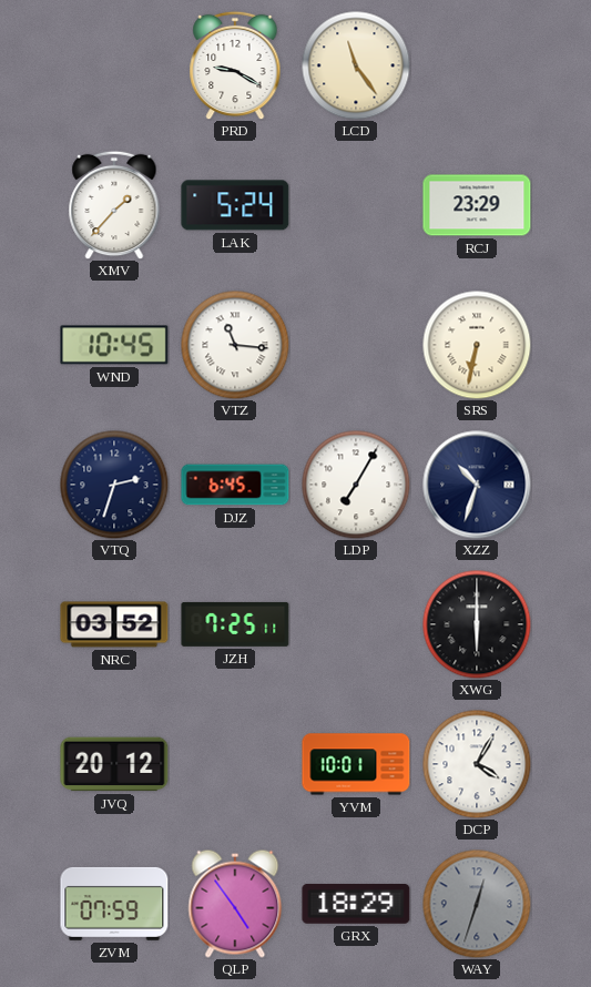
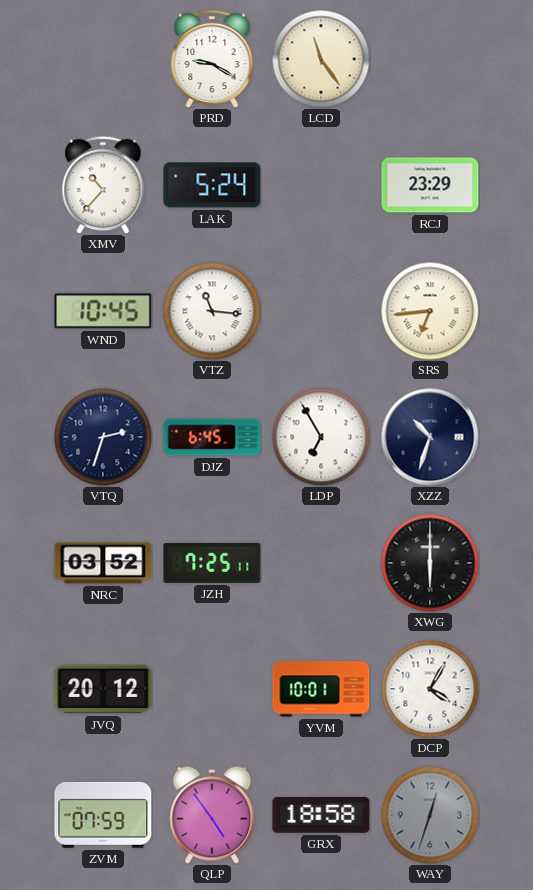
XMV: 1:37 -> 10:37
SRS: 6:32 -> 6:44
LDP: 7:05 -> 6:55
GRX: 18:29 -> 18:58
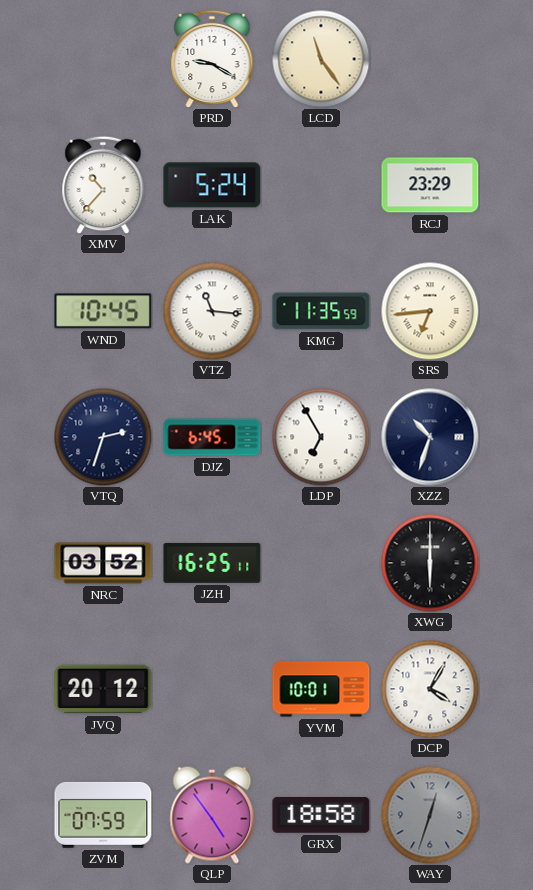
KMG: none -> 11:35
JZH: 7:25 -> 16:25
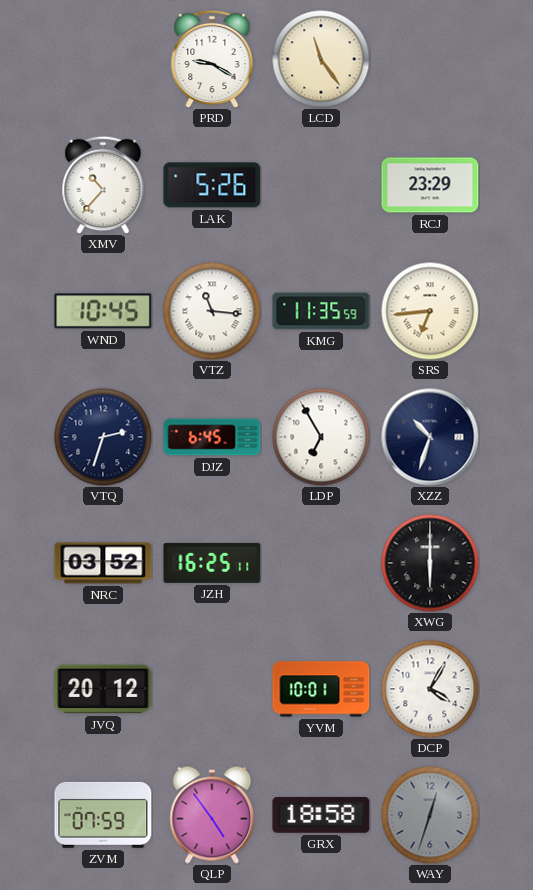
LAK: 5:24 -> 5:26
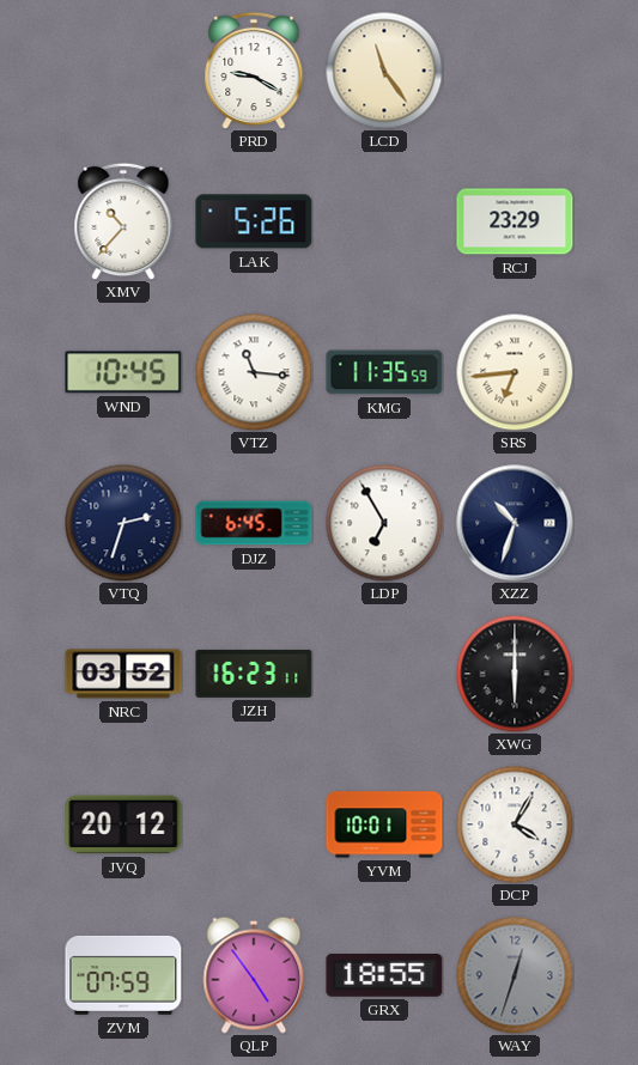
JZH: 16:25 -> 16:23
GRX: 18:58 -> 18:55
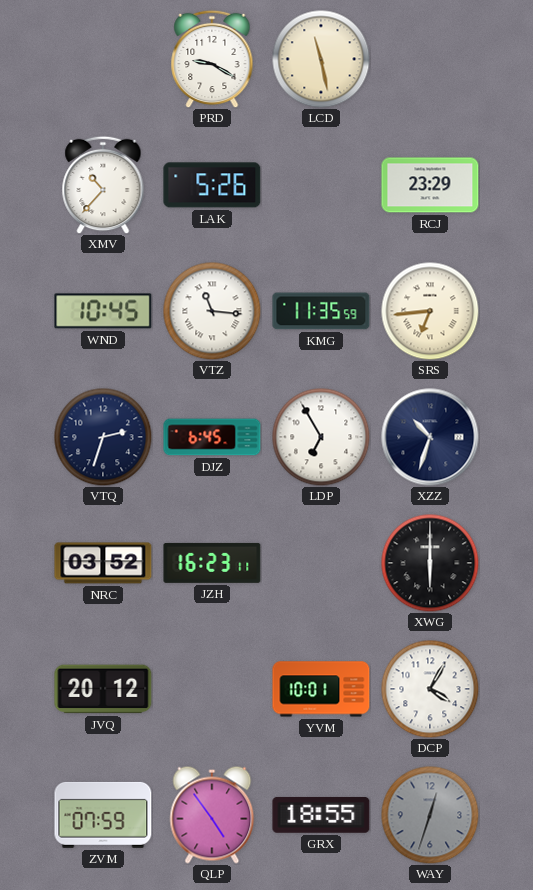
LCD: 11:24 -> 11:28
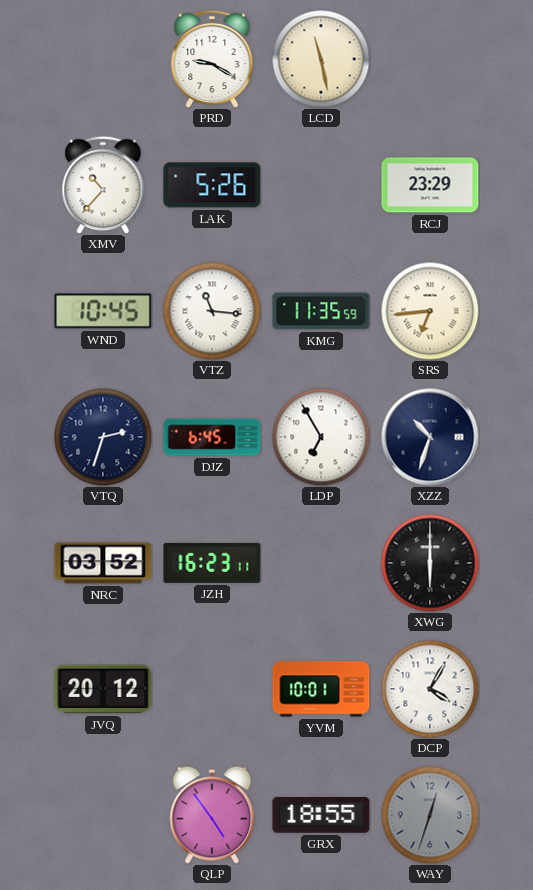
ZVM: 07:59 -> none
